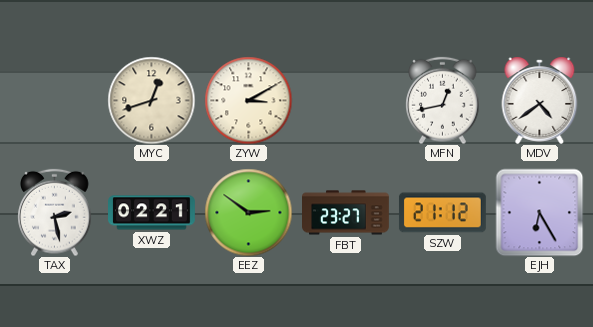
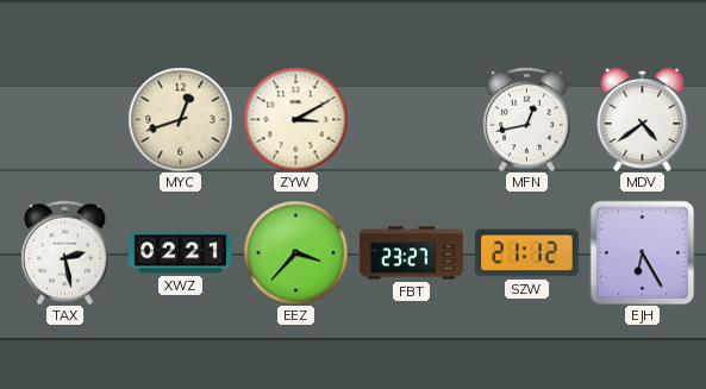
EEZ: 2:51 -> 3:37
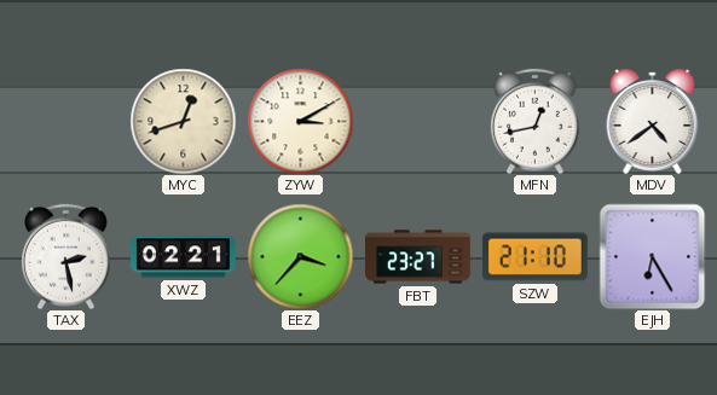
SZW: 21:12 -> 21:10
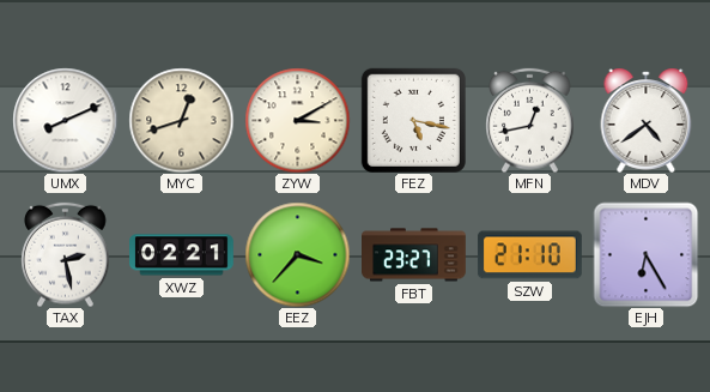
UMX: none -> 8:11
FEZ: none -> 5:17
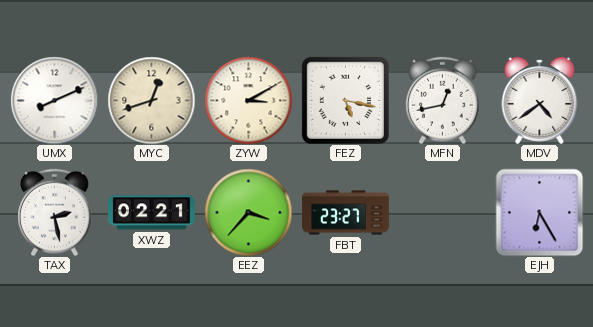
SZW: 21:10 -> none
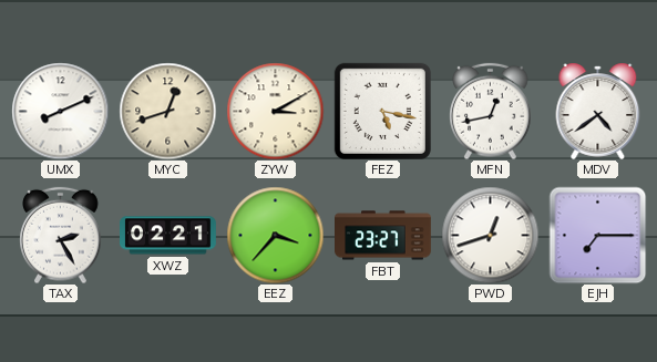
TAX: 2:28 -> 2:25
PWD: none -> 12:42
EJH: 6:25 -> 7:15
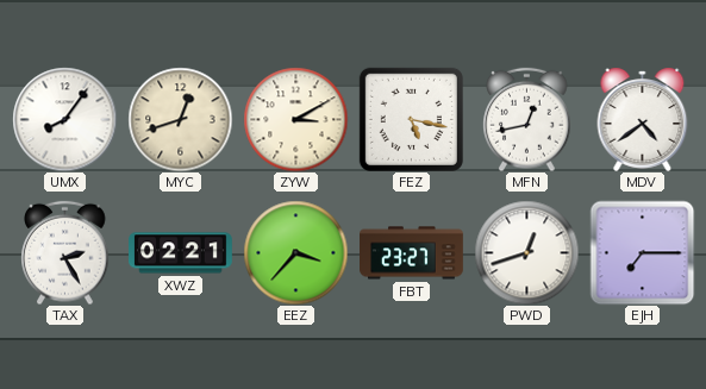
UMX: 8:11 -> 8:06
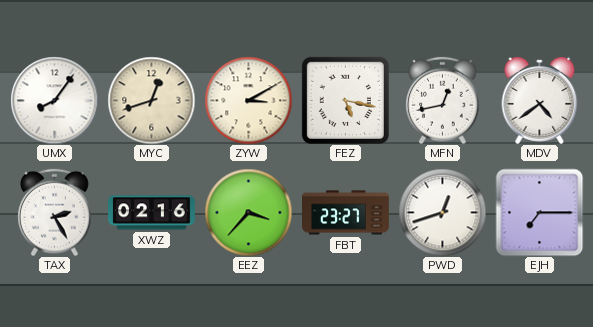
XWZ: 02:21 -> 02:16
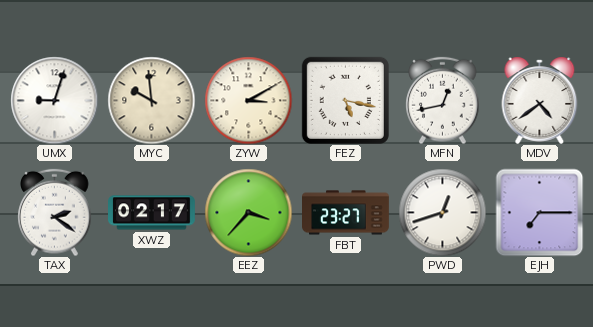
UMX: 8:06 -> 9:03
MYC: 12:42 -> 9:59
TAX: 2:25 -> 2:21
XWZ: 02:16 -> 02:17
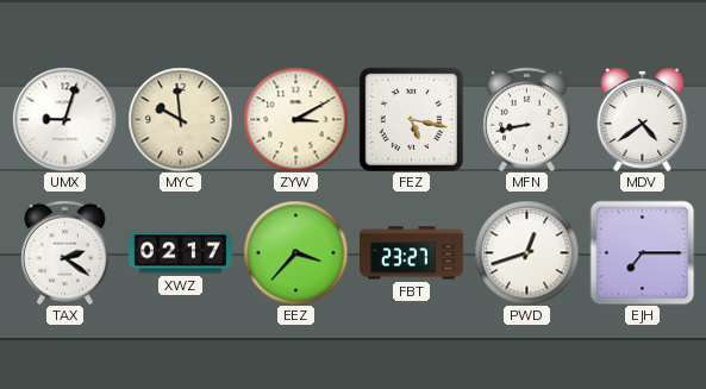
MFN: 12:43 -> 8:43
